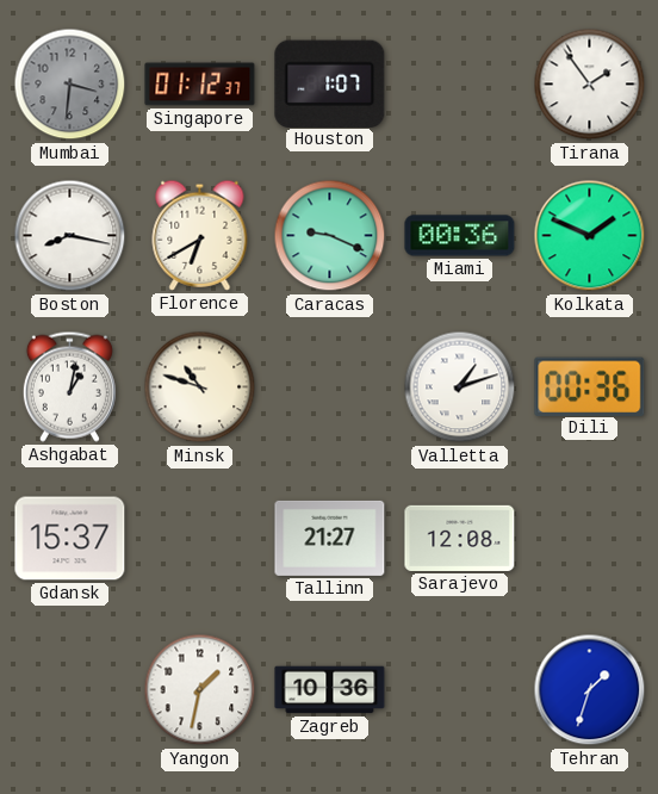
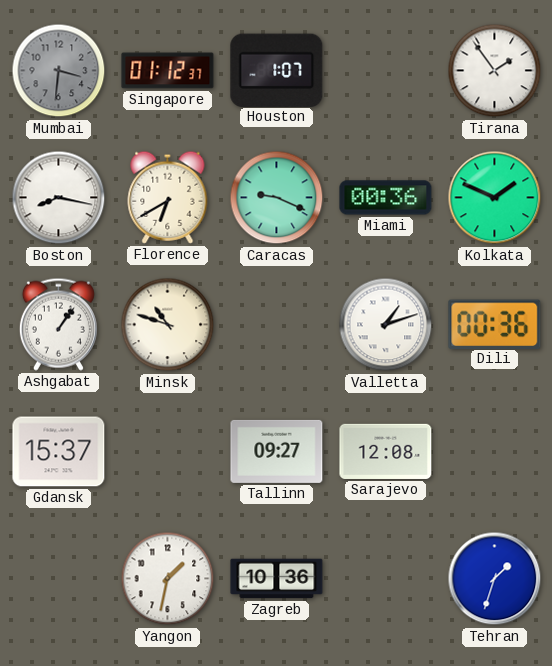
Ashgabat: 1:02 -> 1:06
Tallinn: 21:27 -> 09:27
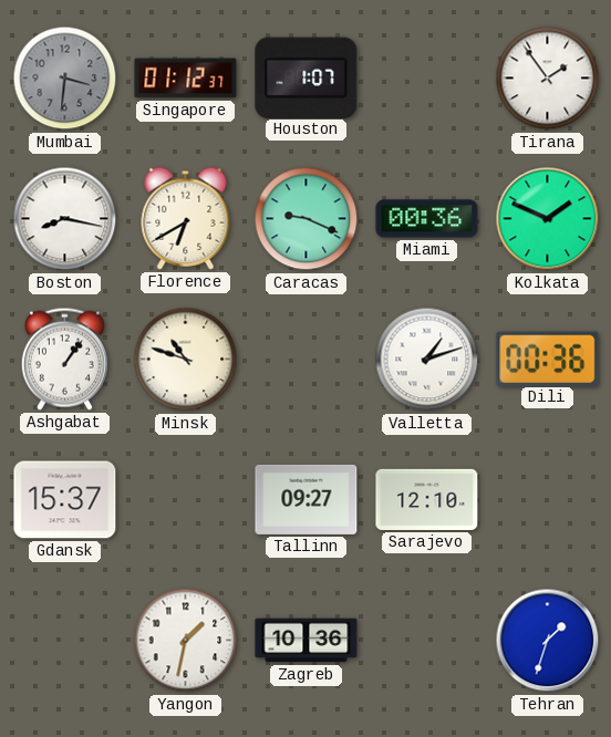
Sarajevo: 12:08 -> 12:10
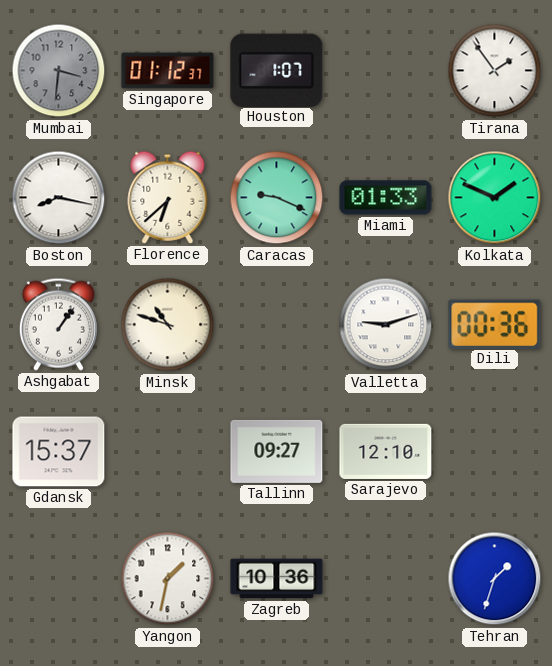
Florence: 6:40 -> 6:38
Miami: 00:36 -> 01:33
Valletta: 1:12 -> 9:12
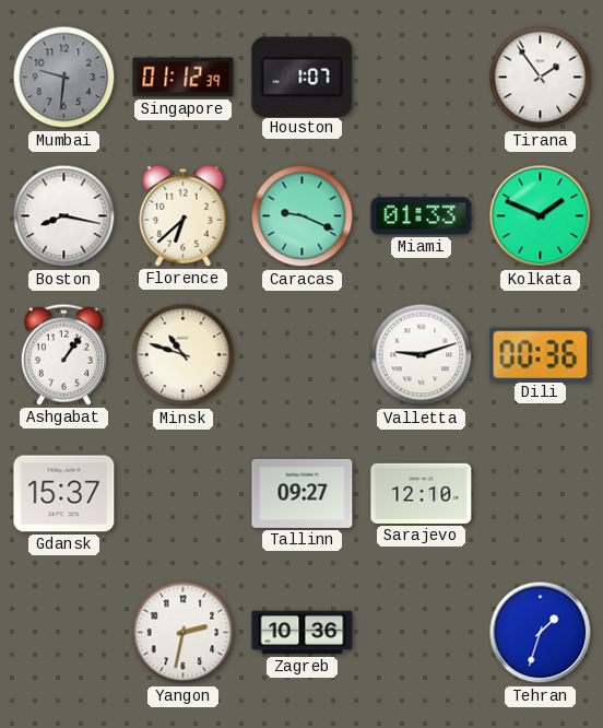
Mumbai: 3:31 -> 9:31
Singapore: 01:12:37 -> 01:12:39
Yangon: 1:32 -> 2:32
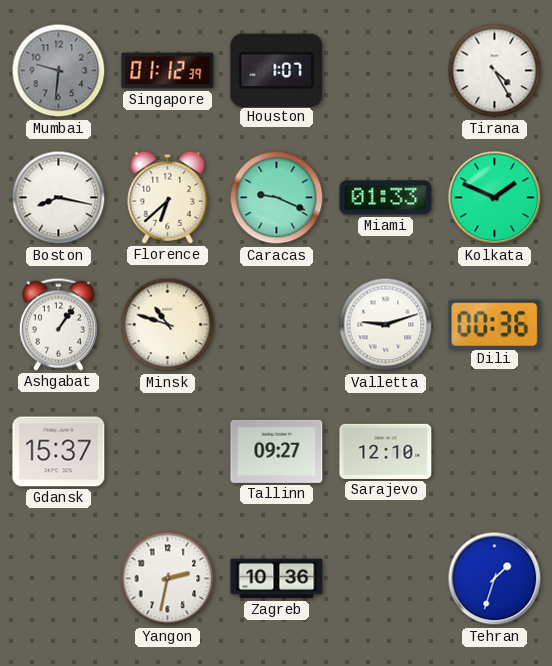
Tirana: 1:54 -> 4:25
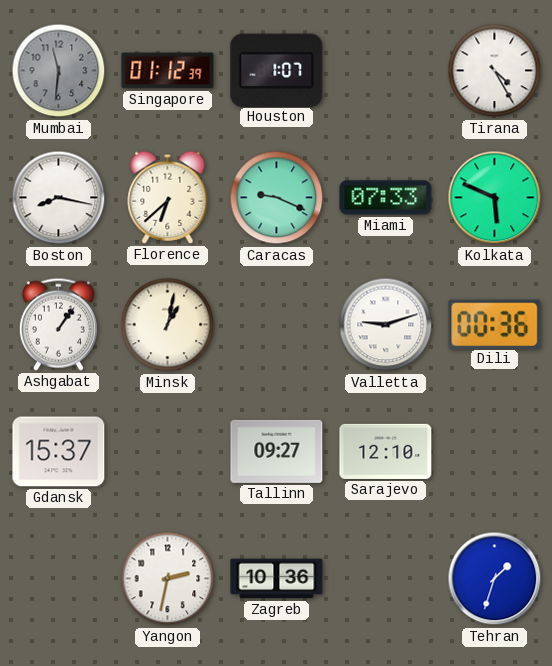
Mumbai: 9:31 -> 11:31
Miami: 01:33 -> 07:33
Kolkata: 1:49 -> 5:49
Minsk: 10:48 -> 1:02
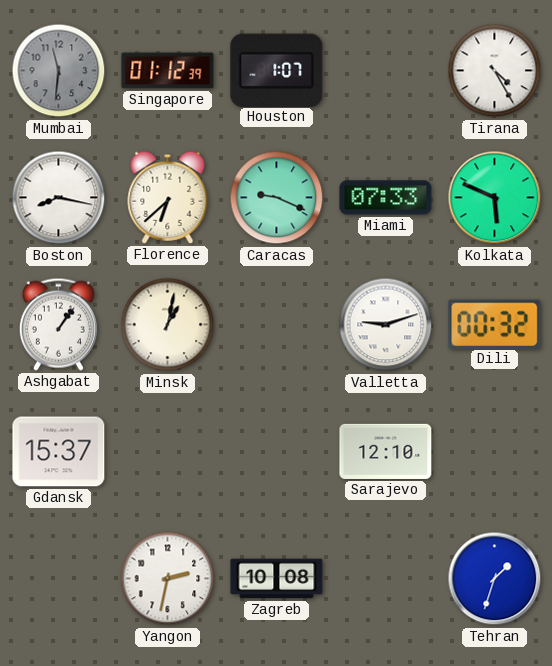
Dili: 00:36 -> 00:32
Tallinn: 09:27 -> none
Zagreb: 10:36 -> 10:08
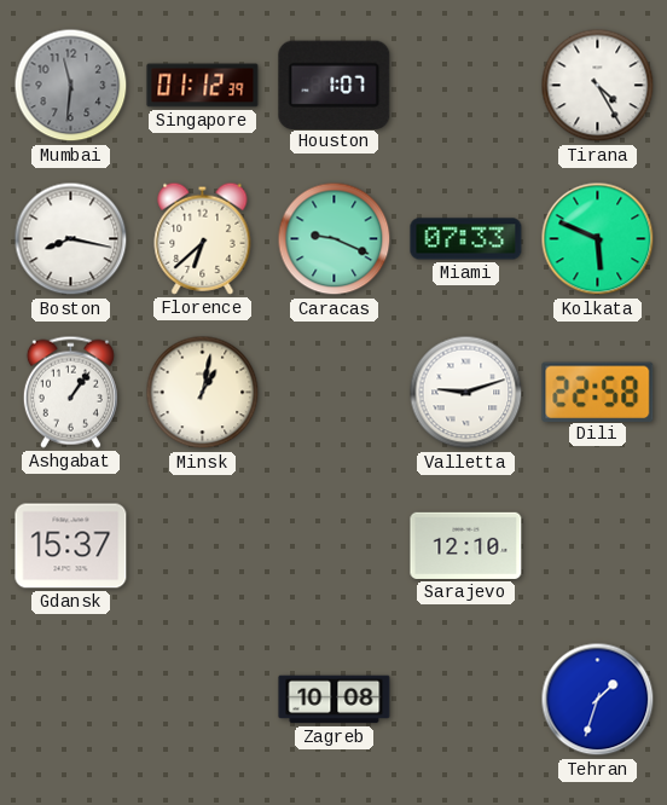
Dili: 00:32 -> 22:58
Yangon: 2:32 -> none
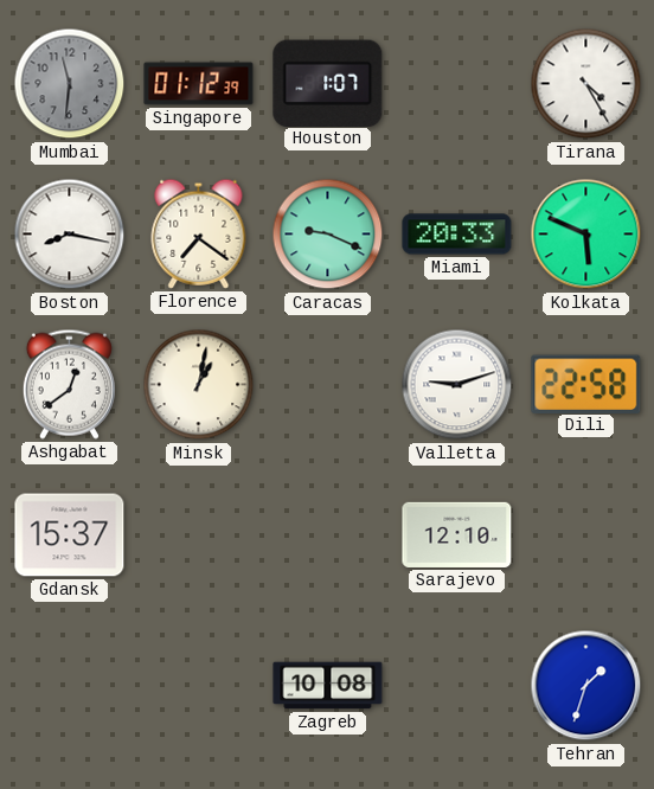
Florence: 6:38 -> 7:21
Miami: 07:33 -> 20:33
Ashgabat: 1:06 -> 12:39
